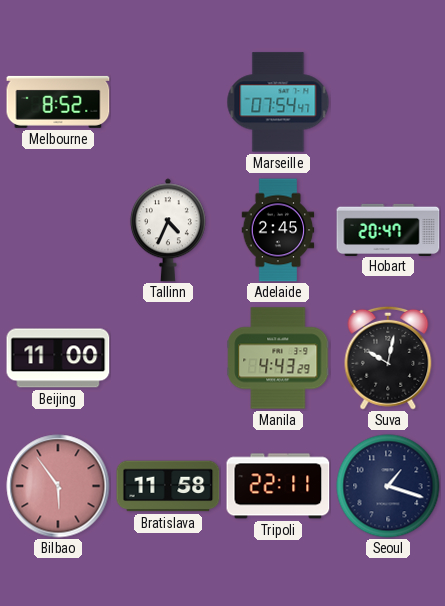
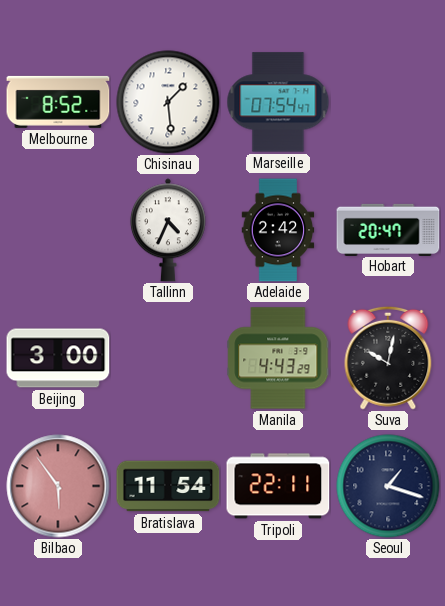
Chisinau: none -> 1:29
Adelaide: 2:45 -> 2:42
Beijing: 11:00 -> 3:00
Bratislava: 11:58 -> 11:54
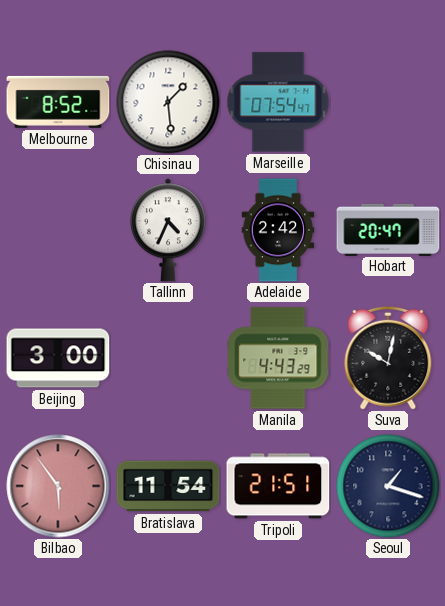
Tripoli: 22:11 -> 21:51
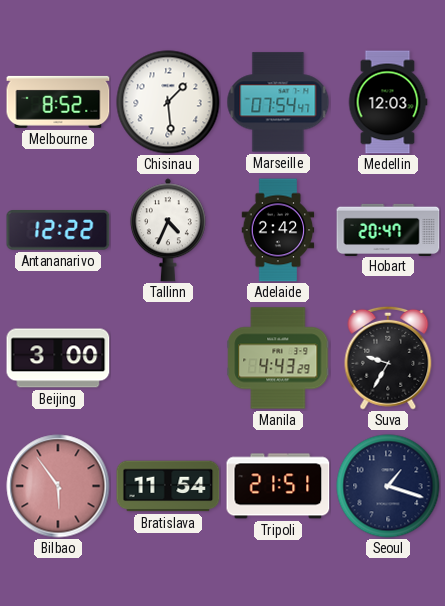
Medellin: none -> 12:03
Antananarivo: none -> 12:22
Suva: 10:02 -> 9:35
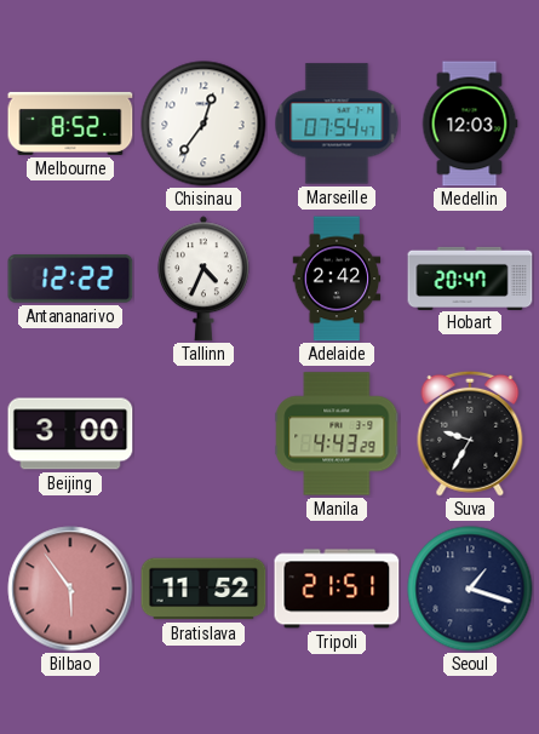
Chisinau: 1:29 -> 12:36
Bratislava: 11:54 -> 11:52
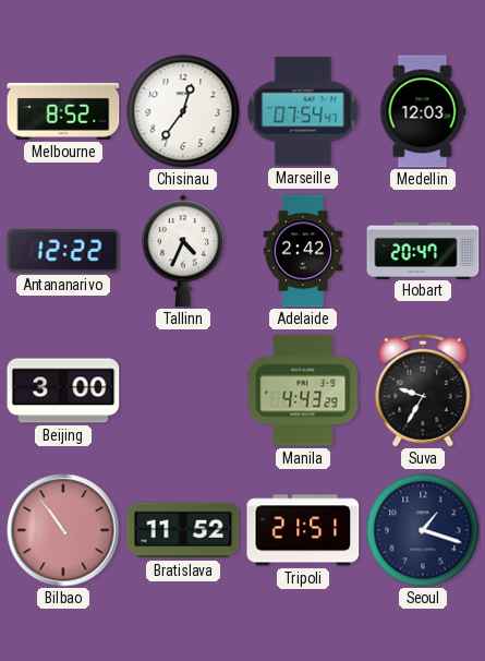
Bilbao: 5:54 -> 10:54
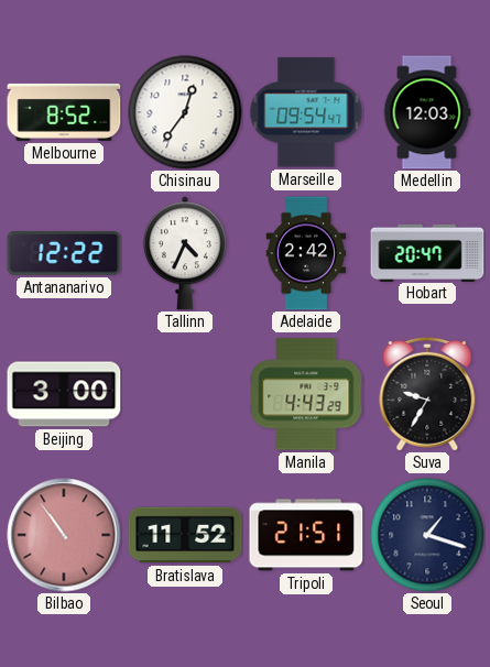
Marseille: 07:54 -> 09:54
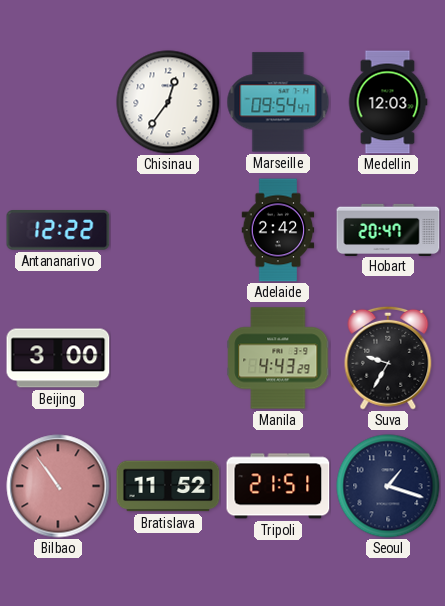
Melbourne: 8:52 -> none
Tallinn: 4:34 -> none
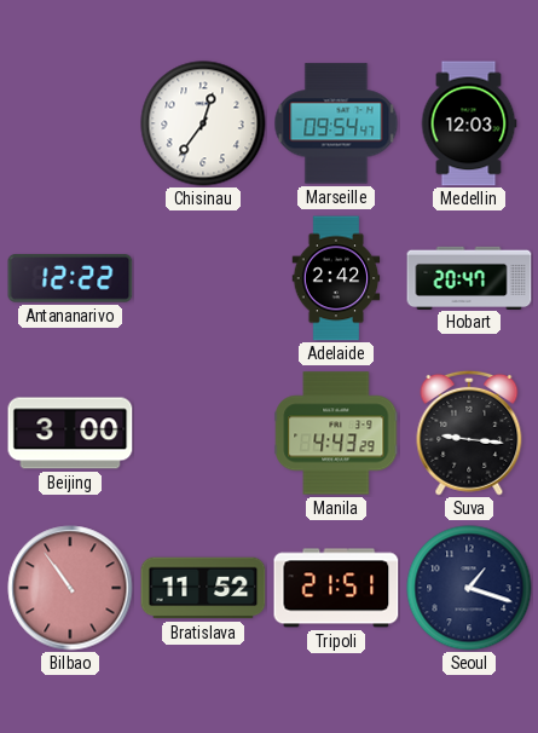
Suva: 9:35 -> 9:16
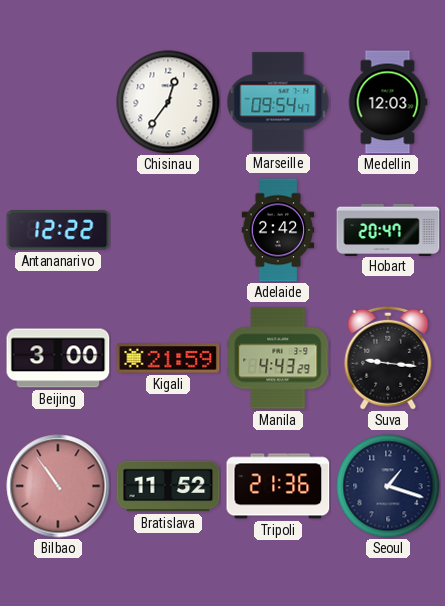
Kigali: none -> 21:59
Tripoli: 21:51 -> 21:36
